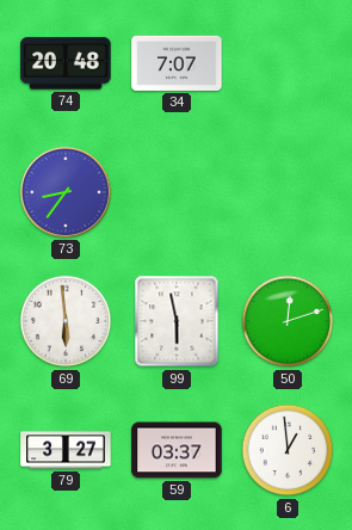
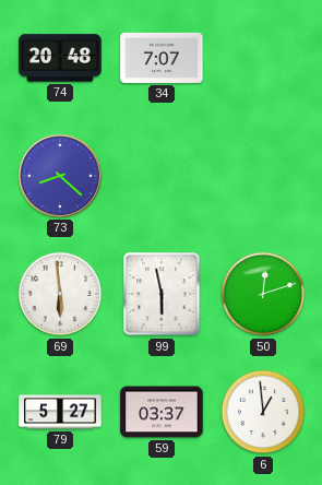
73: 8:36 -> 8:22
79: 3:27 -> 5:27
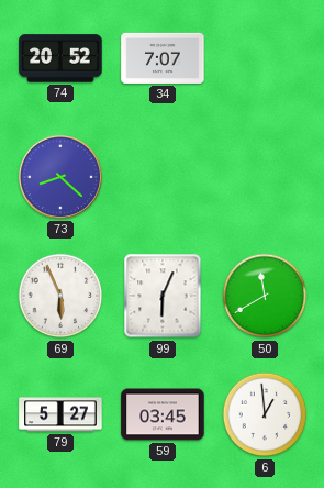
74: 20:48 -> 20:52
69: 5:59 -> 5:56
99: 5:58 -> 6:04
50: 12:12 -> 11:40
59: 03:37 -> 03:45
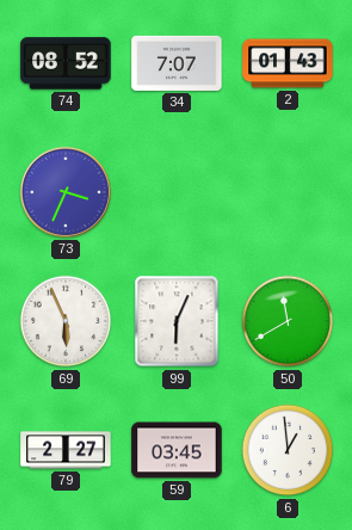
74: 20:52 -> 08:52
2: none -> 01:43
73: 8:22 -> 3:34
79: 5:27 -> 2:27
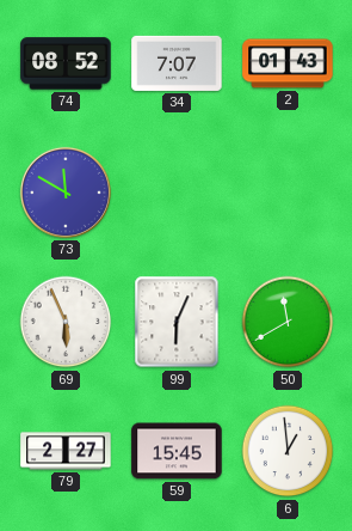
73: 3:34 -> 11:50
59: 03:45 -> 15:45
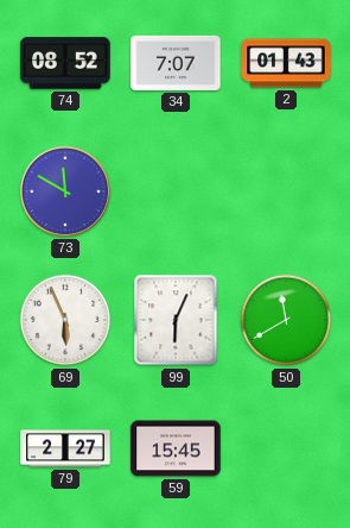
6: 12:59 -> none
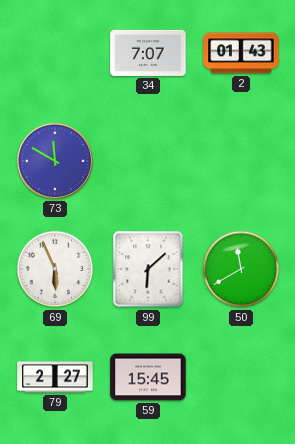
74: 08:52 -> none
99: 6:04 -> 6:08
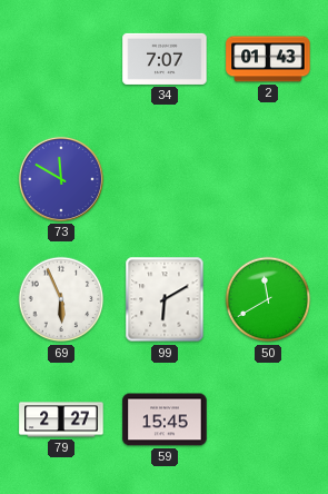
99: 6:08 -> 6:10
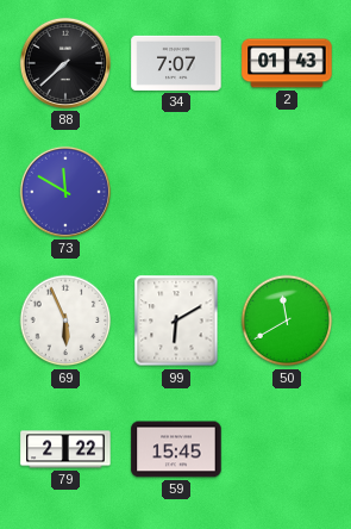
88: none -> 7:38
79: 2:27 -> 2:22
